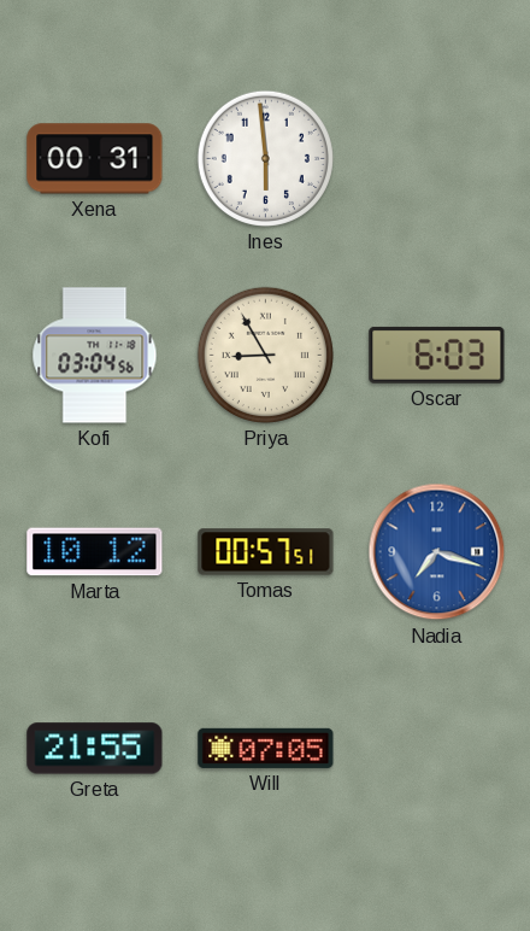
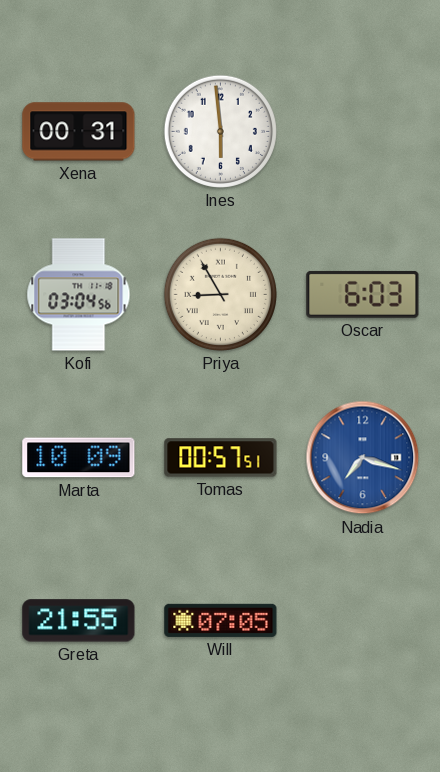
Marta: 10:12 -> 10:09
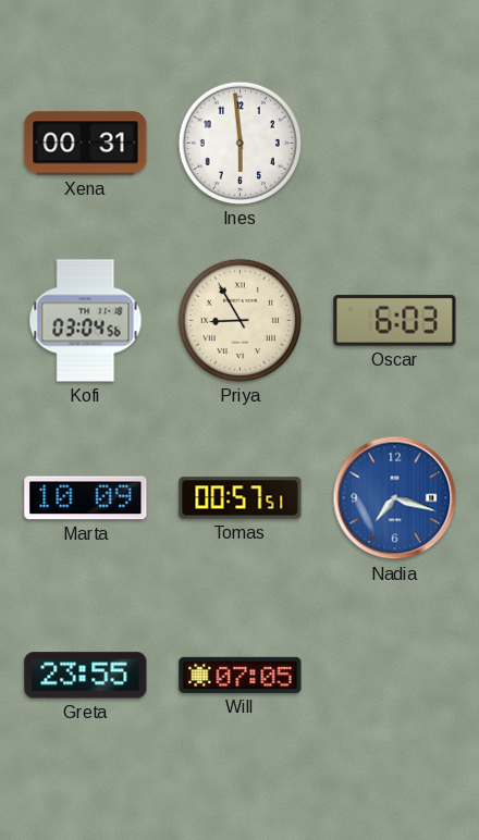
Greta: 21:55 -> 23:55
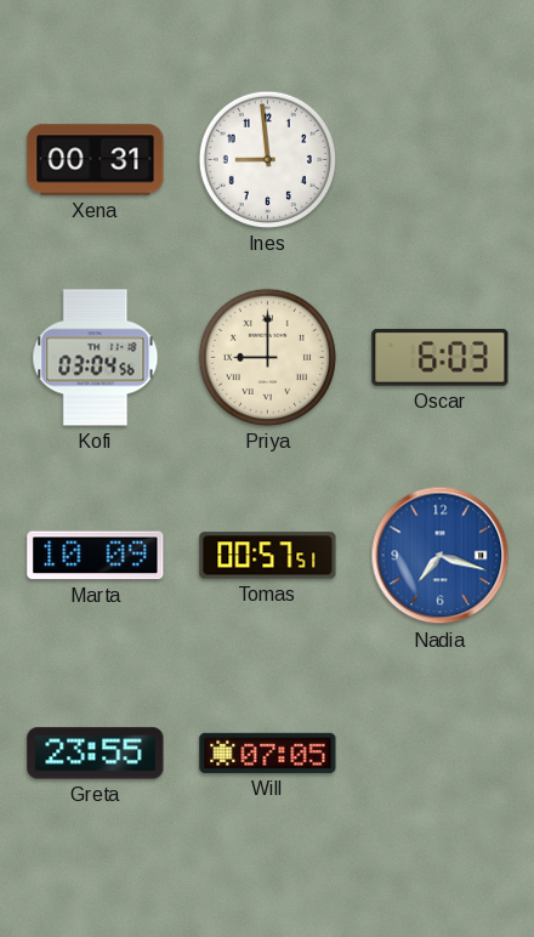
Ines: 5:59 -> 8:59
Priya: 8:55 -> 9:00
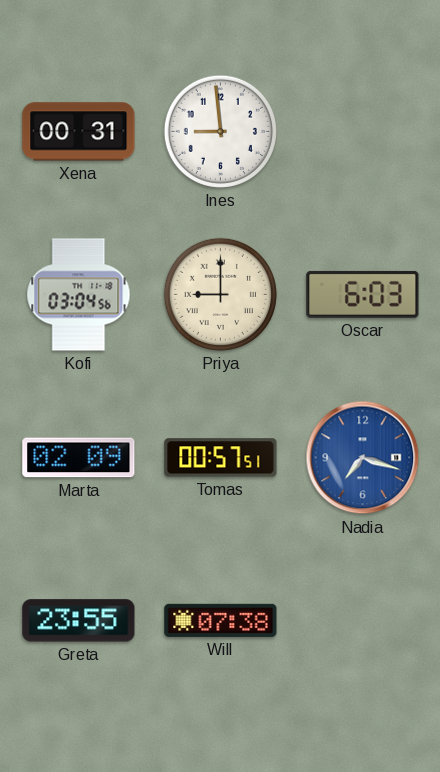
Marta: 10:09 -> 02:09
Will: 07:05 -> 07:38
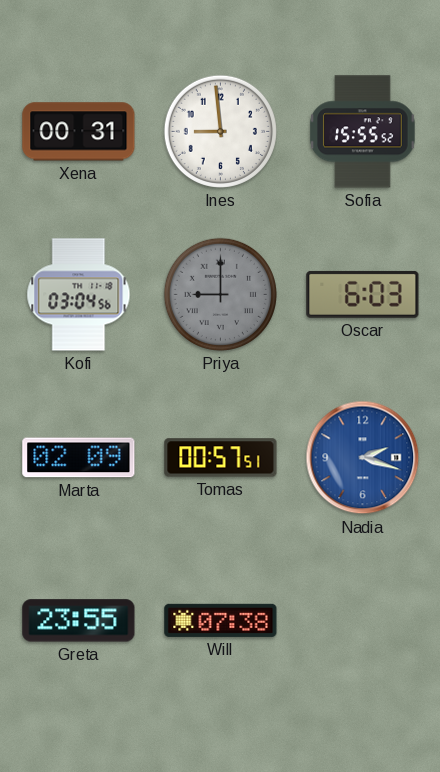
Sofia: none -> 15:55
Priya dial: cream -> grey
Nadia: 7:18 -> 2:18
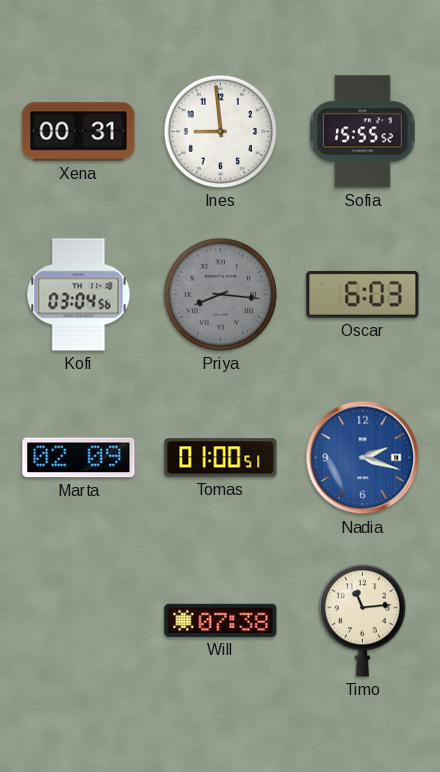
Priya: 9:00 -> 8:16
Tomas: 00:57 -> 01:00
Greta: 23:55 -> none
Timo: none -> 11:14
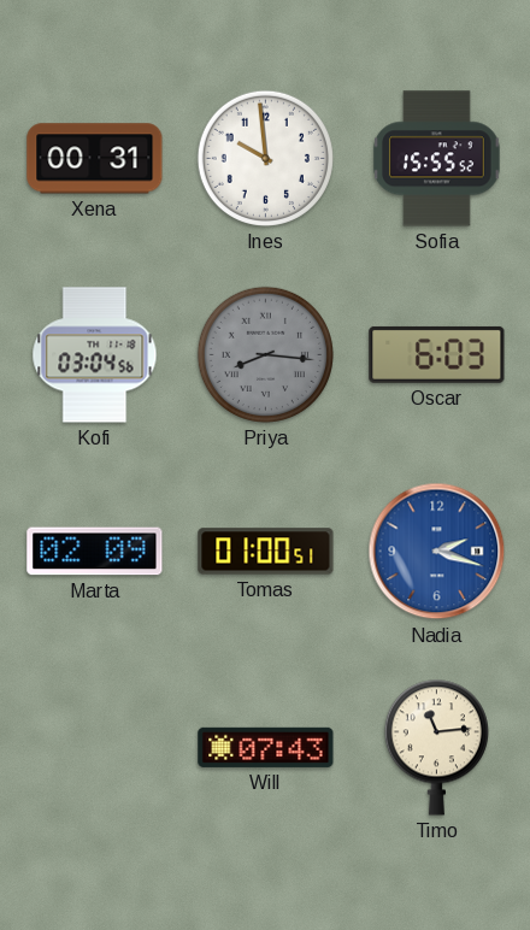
Ines: 8:59 -> 9:59
Will: 07:38 -> 07:43
